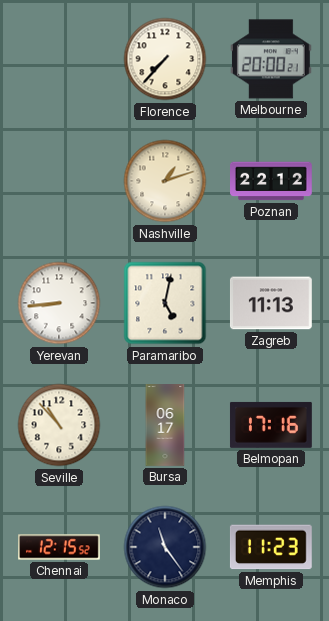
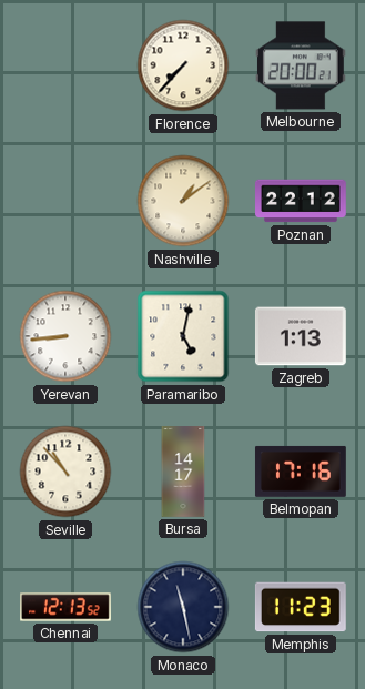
Nashville: 1:12 -> 1:09
Zagreb: 11:13 -> 1:13
Bursa: 06:17 -> 14:17
Chennai: 12:15 -> 12:13
Monaco: 11:24 -> 11:28
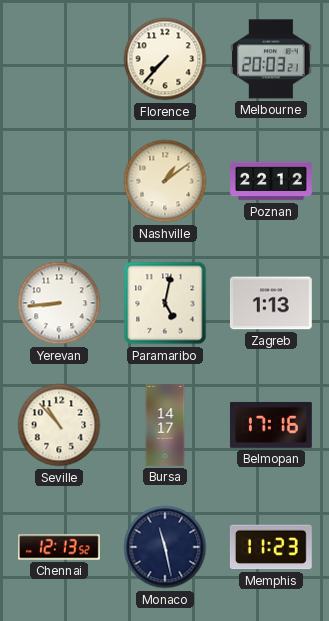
Melbourne: 20:00 -> 20:03
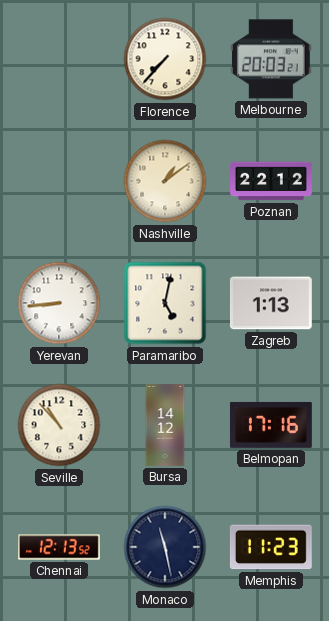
Bursa: 14:17 -> 14:12
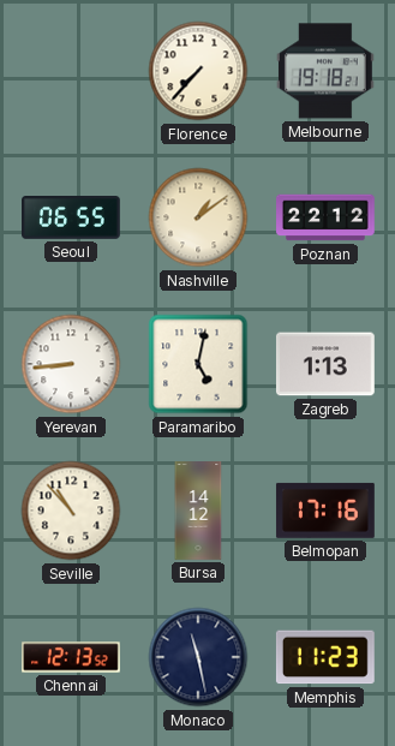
Melbourne: 20:03 -> 19:18
Seoul: none -> 06:55
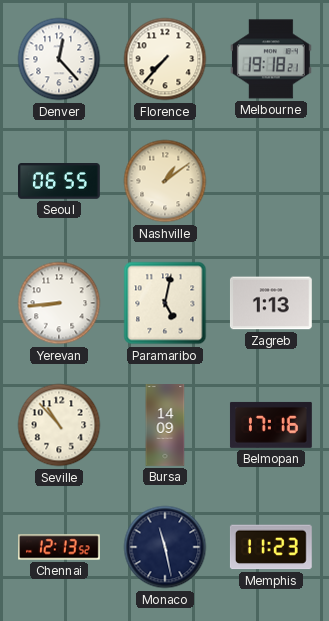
Denver: none -> 12:23
Poznan: 22:12 -> none
Bursa: 14:12 -> 14:09
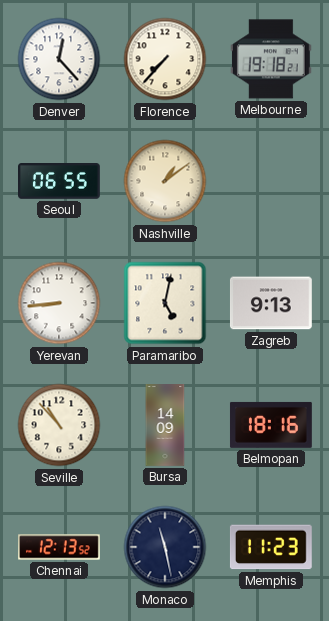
Zagreb: 1:13 -> 9:13
Belmopan: 17:16 -> 18:16
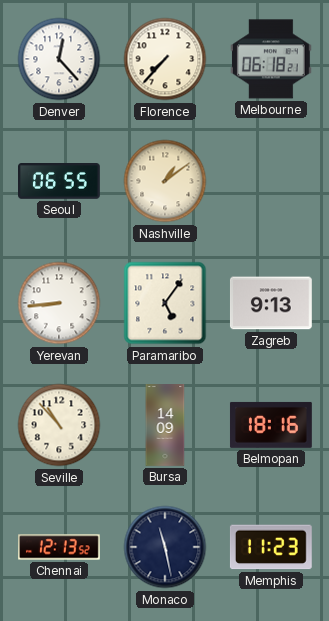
Melbourne: 19:18 -> 06:18
Paramaribo: 5:02 -> 5:06
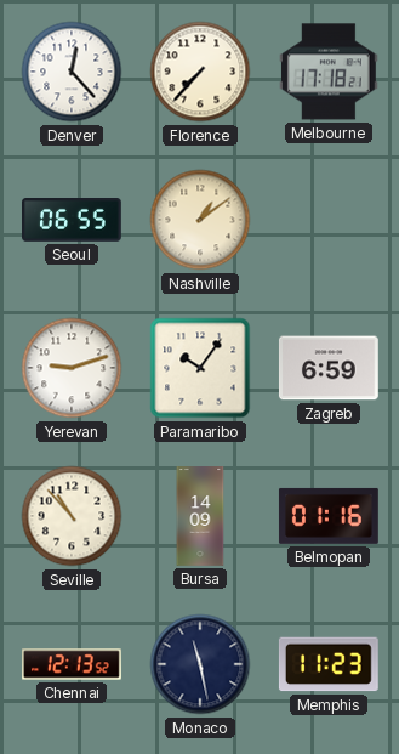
Melbourne: 06:18 -> 17:18
Yerevan: 8:44 -> 9:12
Paramaribo: 5:06 -> 10:06
Zagreb: 9:13 -> 6:59
Belmopan: 18:16 -> 01:16
